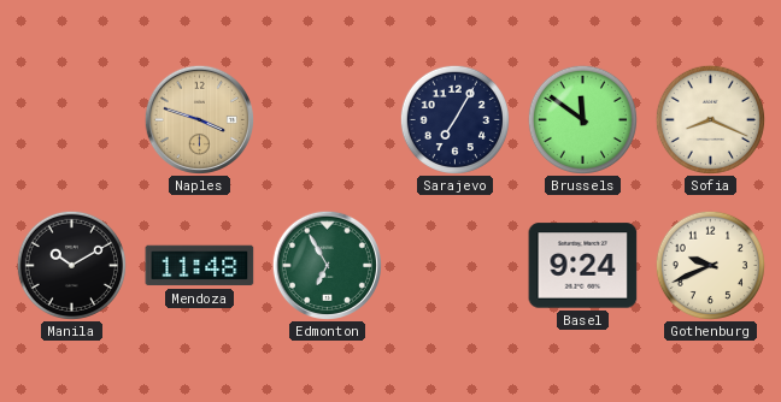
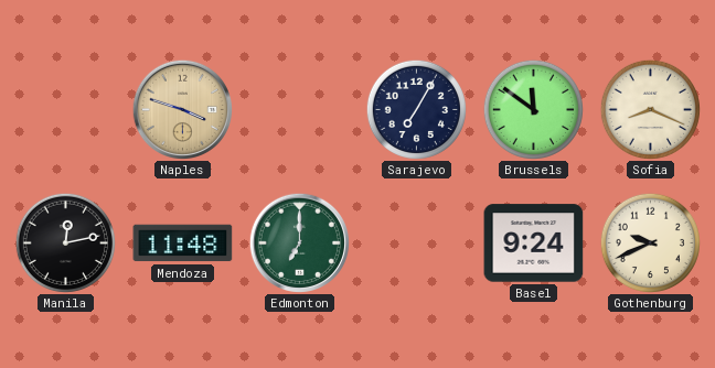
Manila: 10:10 -> 12:13
Edmonton: 6:55 -> 7:00
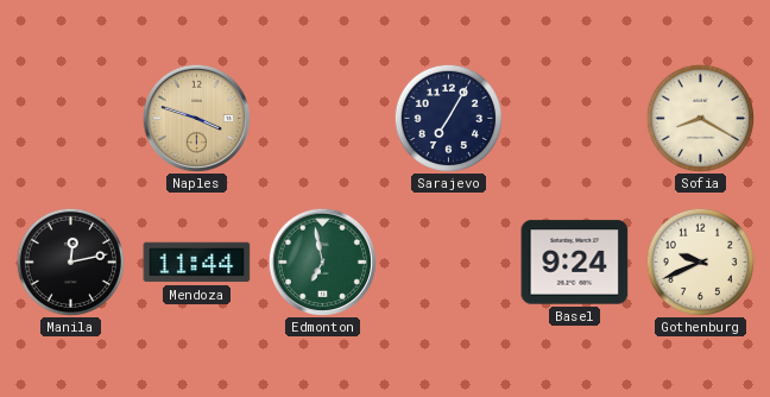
Brussels: 11:51 -> none
Sofia: 8:19 -> 8:20
Mendoza: 11:48 -> 11:44
Edmonton: 7:00 -> 6:58
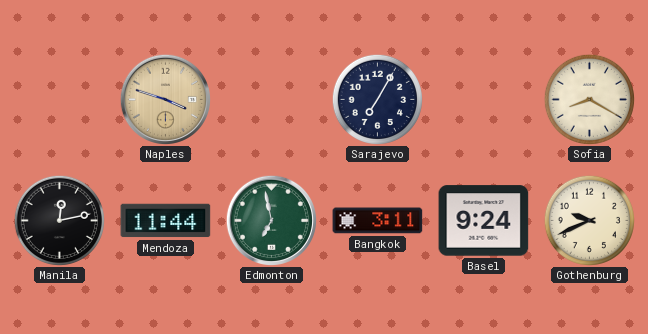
Bangkok: none -> 3:11
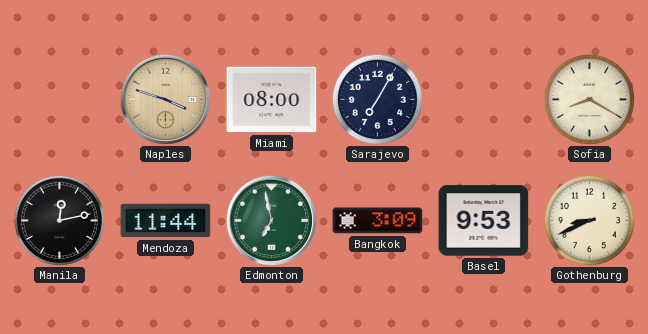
Miami: none -> 08:00
Bangkok: 3:11 -> 3:09
Basel: 9:24 -> 9:53
Gothenburg: 9:41 -> 8:41
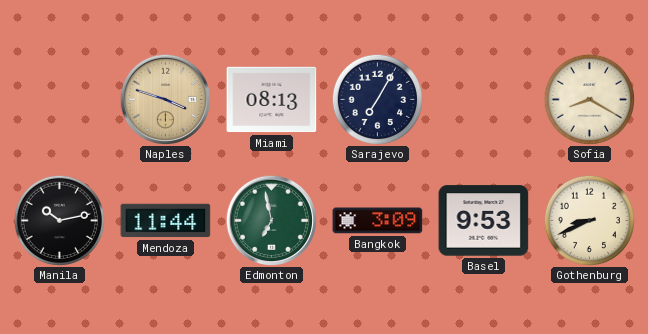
Miami: 08:00 -> 08:13
Manila: 12:13 -> 10:13
